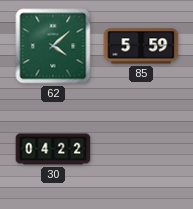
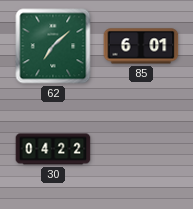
62: 4:08 -> 7:08
85: 5:59 -> 6:01
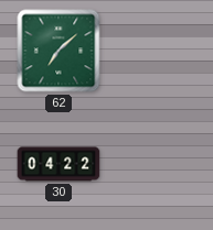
85: 6:01 -> none
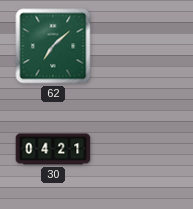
30: 04:22 -> 04:21
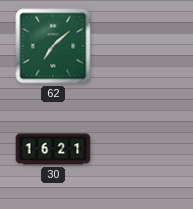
30: 04:21 -> 16:21
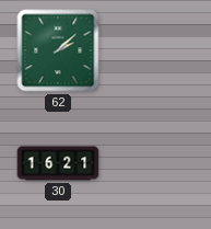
62: 7:08 -> 2:08
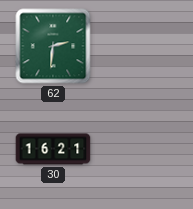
62: 2:08 -> 2:31
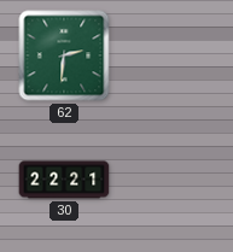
30: 16:21 -> 22:21
